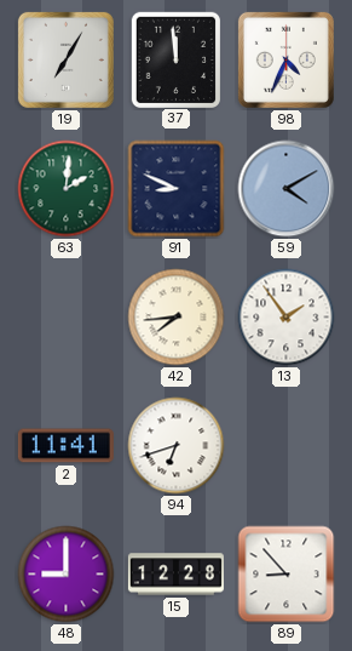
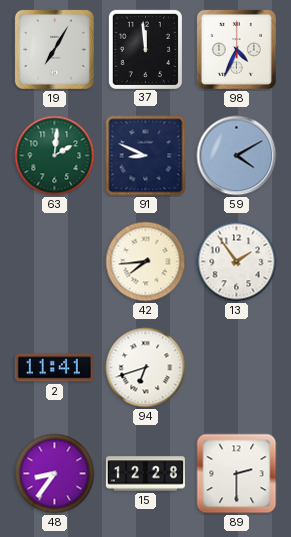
48: 9:00 -> 8:36
89: 8:53 -> 2:30
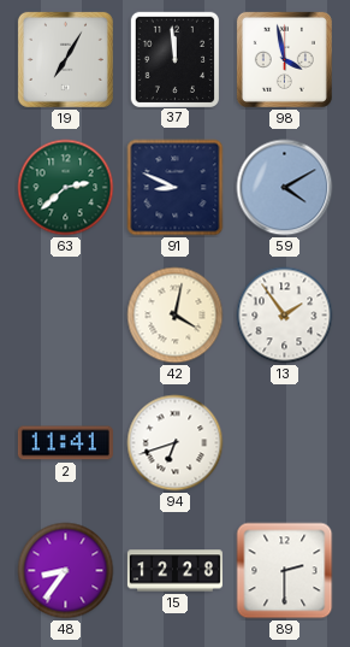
98: 4:34 -> 3:58
63: 2:01 -> 2:38
42: 7:44 -> 4:02
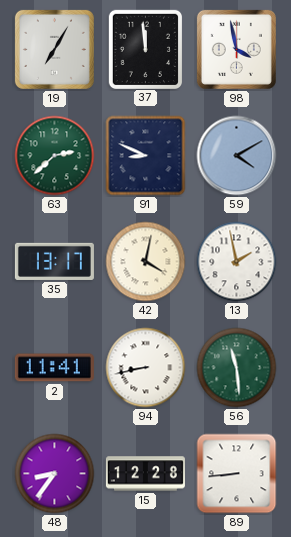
35: none -> 13:17
13: 1:54 -> 1:58
94: 6:42 -> 8:43
56: none -> 11:29
89: 2:30 -> 8:44
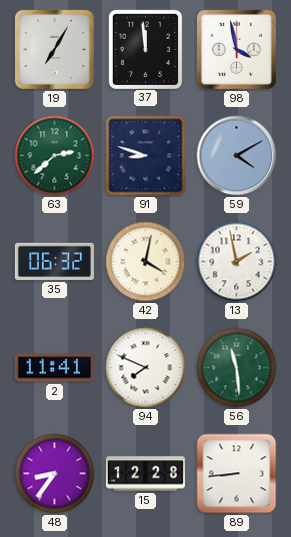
91: 8:49 -> 8:48
35: 13:17 -> 06:32
94: 8:43 -> 7:49
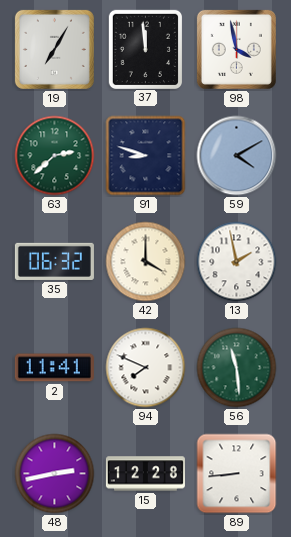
42: 4:02 -> 4:00
48: 8:36 -> 2:43
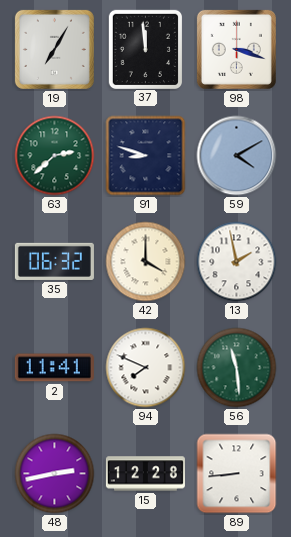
98: 3:58 -> 3:18
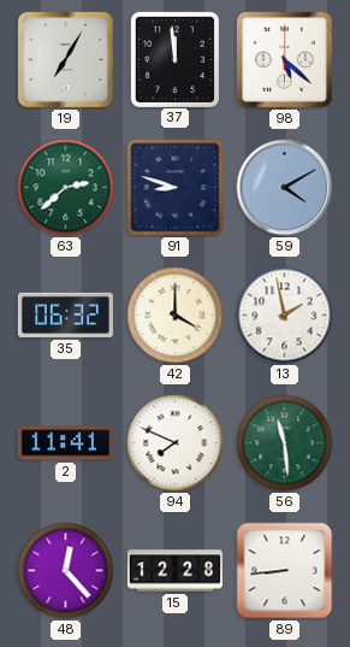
98: 3:18 -> 5:22
48: 2:43 -> 12:23
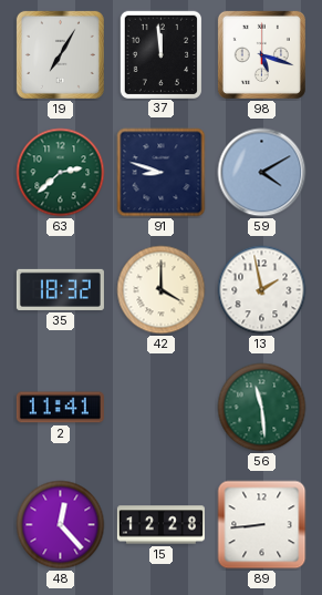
98: 5:22 -> 5:18
35: 06:32 -> 18:32
94: 7:49 -> none
